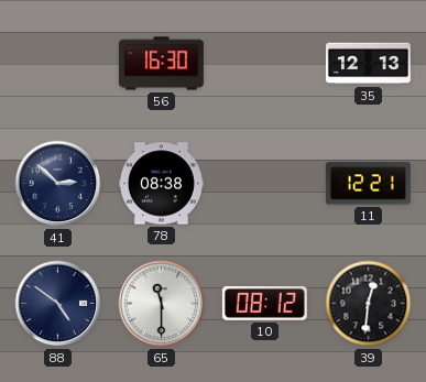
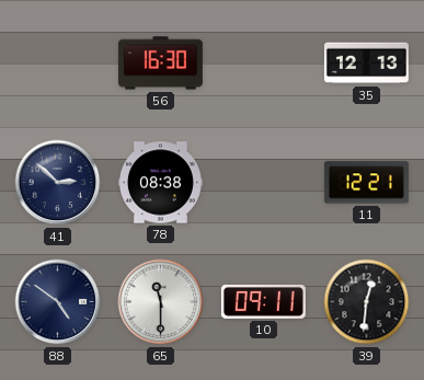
10: 08:12 -> 09:11
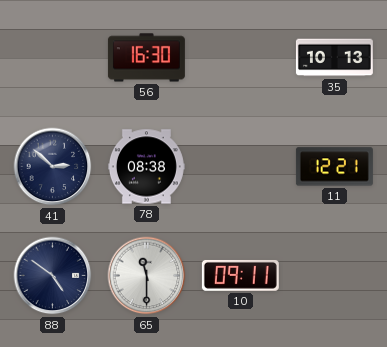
35: 12:13 -> 10:13
39: 12:31 -> none
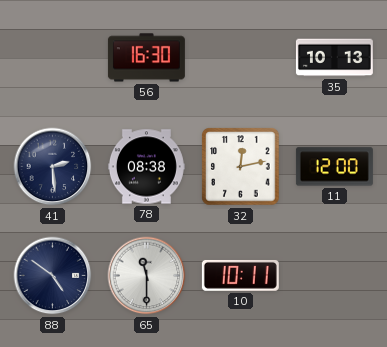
41: 2:52 -> 2:29
32: none -> 12:13
11: 12:21 -> 12:00
10: 09:11 -> 10:11
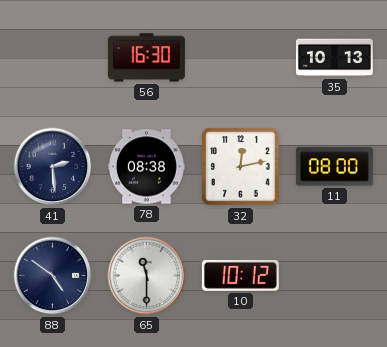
11: 12:00 -> 08:00
10: 10:11 -> 10:12
